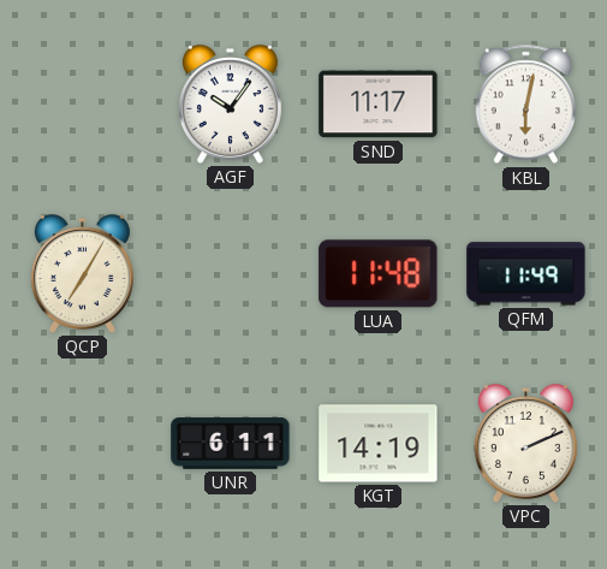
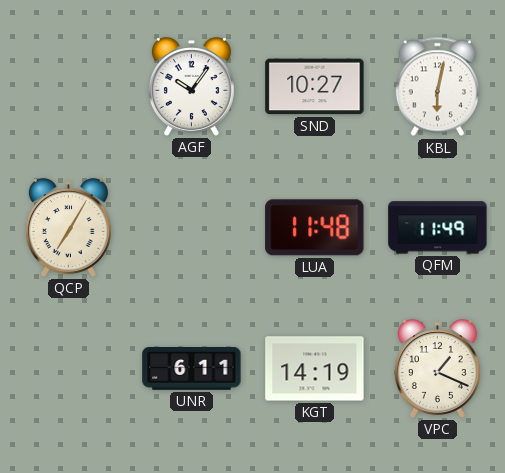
SND: 11:17 -> 10:27
VPC: 2:11 -> 1:19
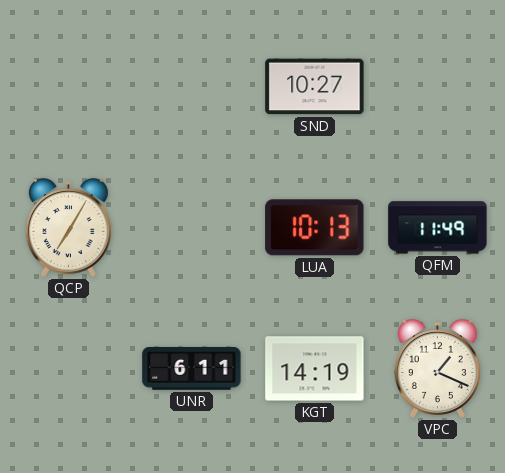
AGF: 10:06 -> none
KBL: 6:02 -> none
LUA: 11:48 -> 10:13
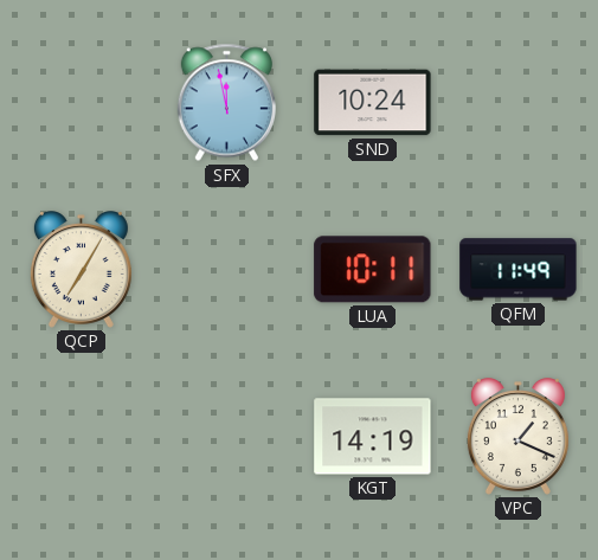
SFX: none -> 11:58
SND: 10:27 -> 10:24
LUA: 10:13 -> 10:11
UNR: 6:11 -> none
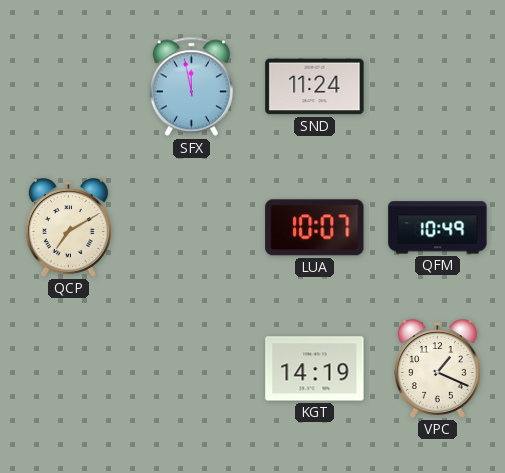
SND: 10:24 -> 11:24
QCP: 7:05 -> 7:10
LUA: 10:11 -> 10:07
QFM: 11:49 -> 10:49
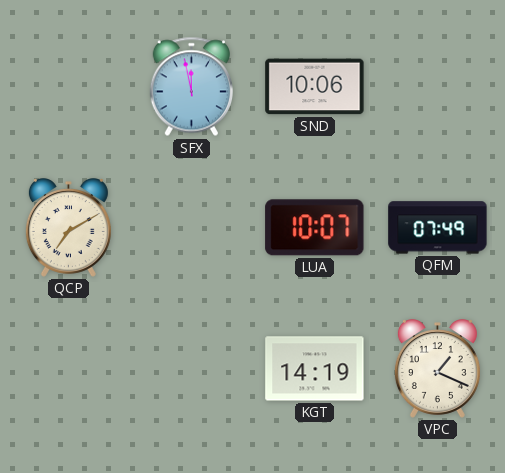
SND: 11:24 -> 10:06
QFM: 10:49 -> 07:49
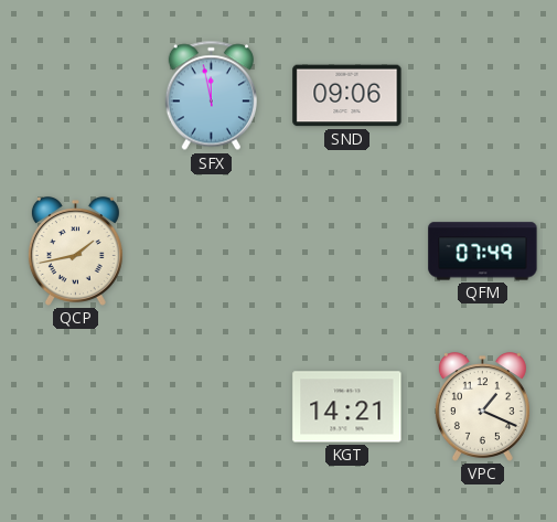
SND: 10:06 -> 09:06
QCP: 7:10 -> 1:43
LUA: 10:07 -> none
KGT: 14:19 -> 14:21
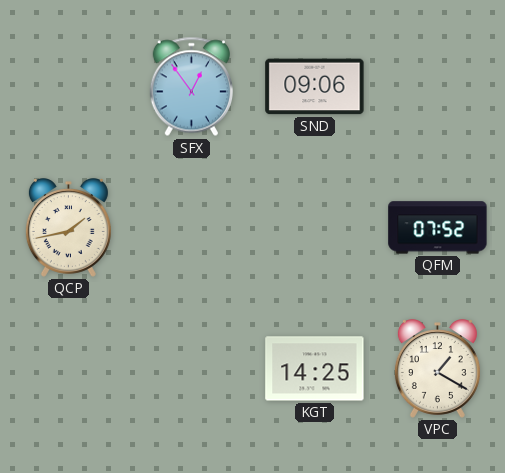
SFX: 11:58 -> 12:54
QFM: 07:49 -> 07:52
KGT: 14:21 -> 14:25
VPC: 1:19 -> 1:20
